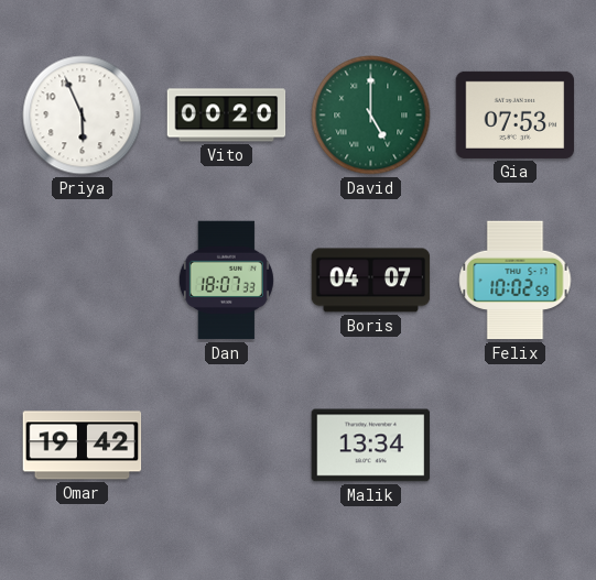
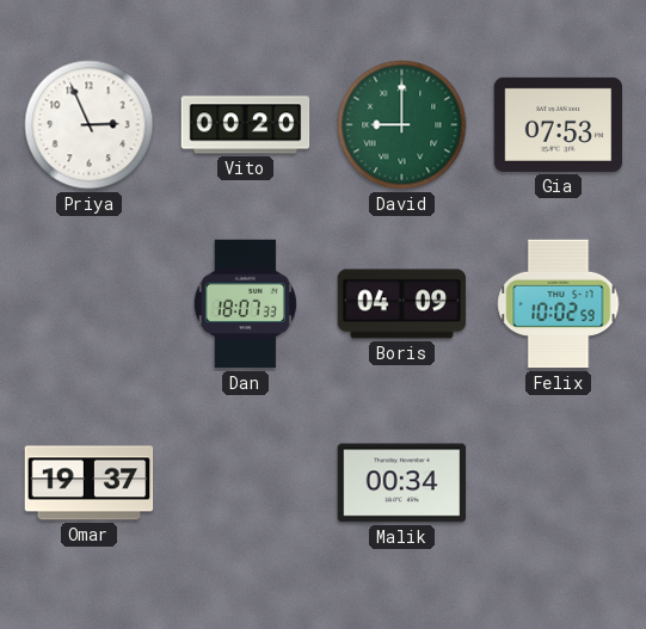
Priya: 5:56 -> 2:56
David: 5:00 -> 9:00
Boris: 04:07 -> 04:09
Omar: 19:42 -> 19:37
Malik: 13:34 -> 00:34
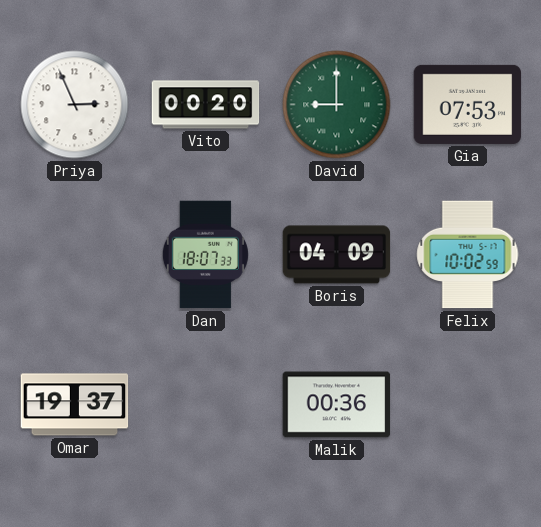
Malik: 00:34 -> 00:36
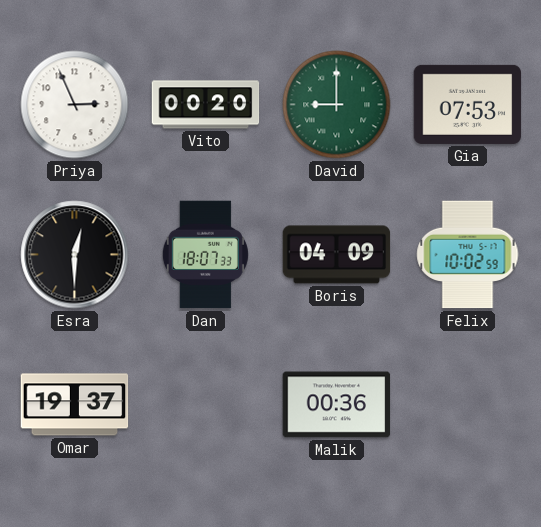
Esra: none -> 12:30
